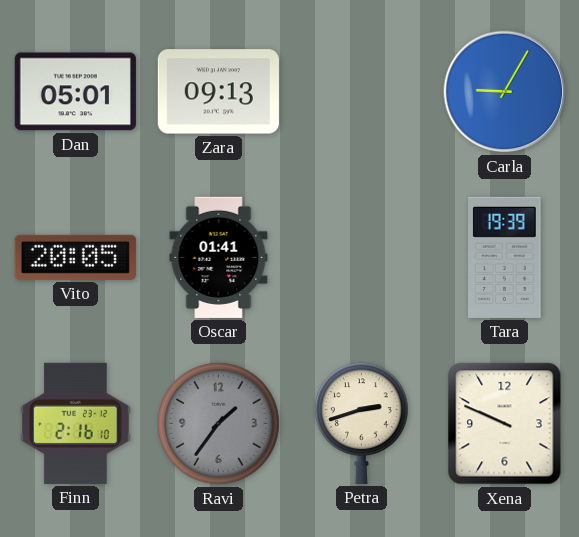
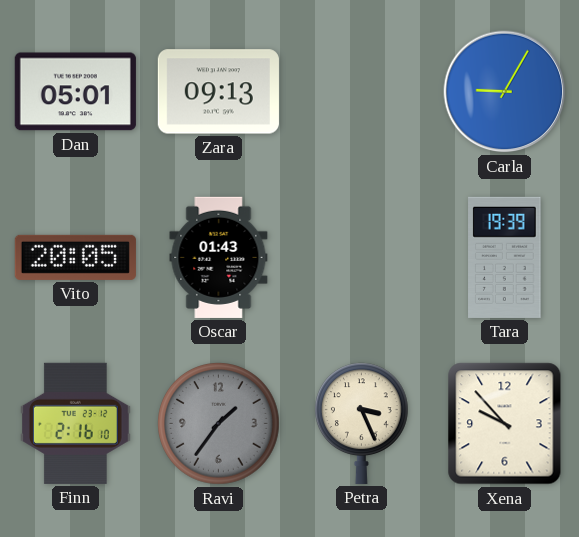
Oscar: 01:41 -> 01:43
Petra: 2:42 -> 3:26
Xena: 9:49 -> 9:53
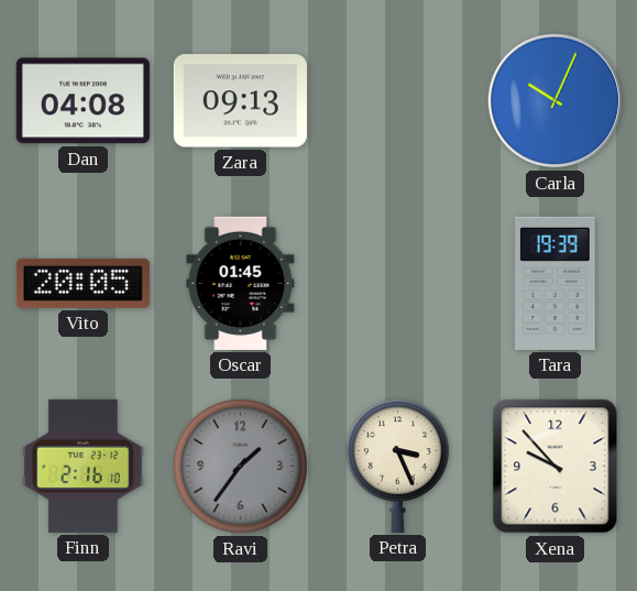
Dan: 05:01 -> 04:08
Carla: 9:05 -> 10:04
Oscar: 01:43 -> 01:45
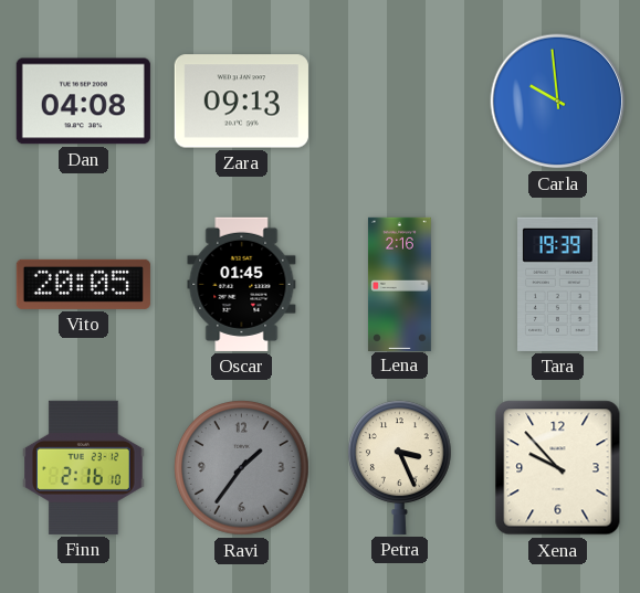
Carla: 10:04 -> 9:59
Lena: none -> 2:16
